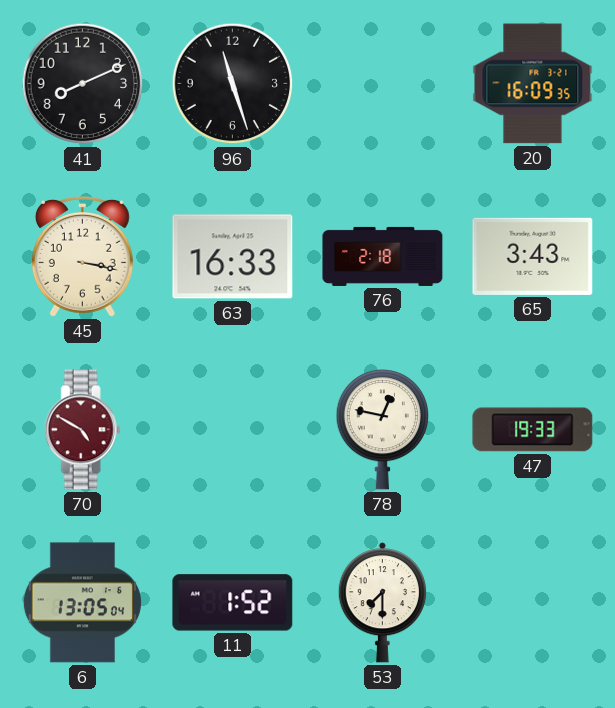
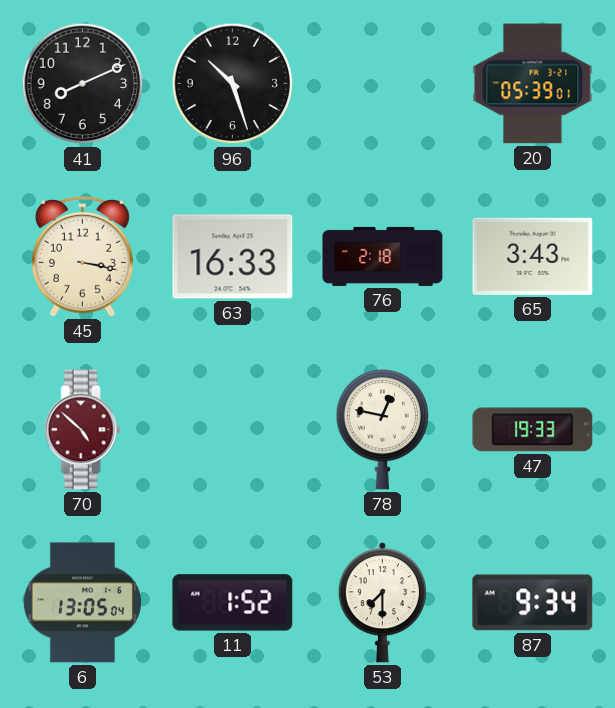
96: 11:27 -> 10:27
20: 16:09 -> 05:39
70: 4:50 -> 4:52
87: none -> 9:34
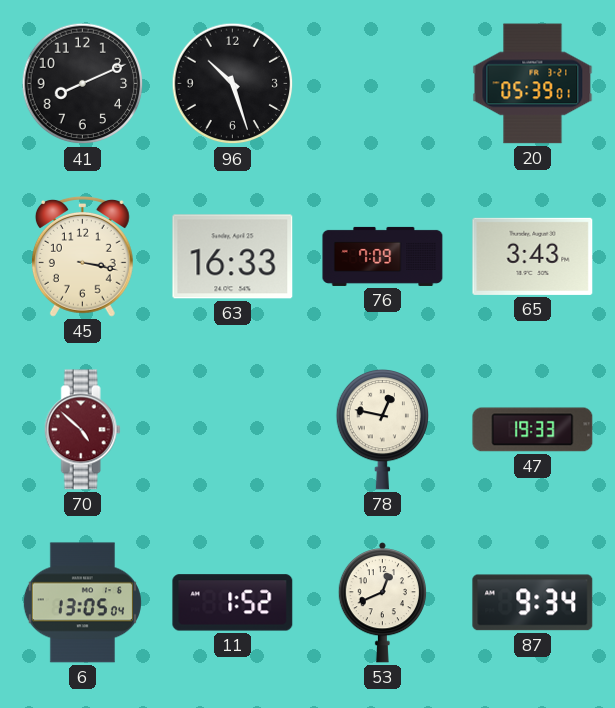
76: 2:18 -> 7:09
53: 7:30 -> 12:41
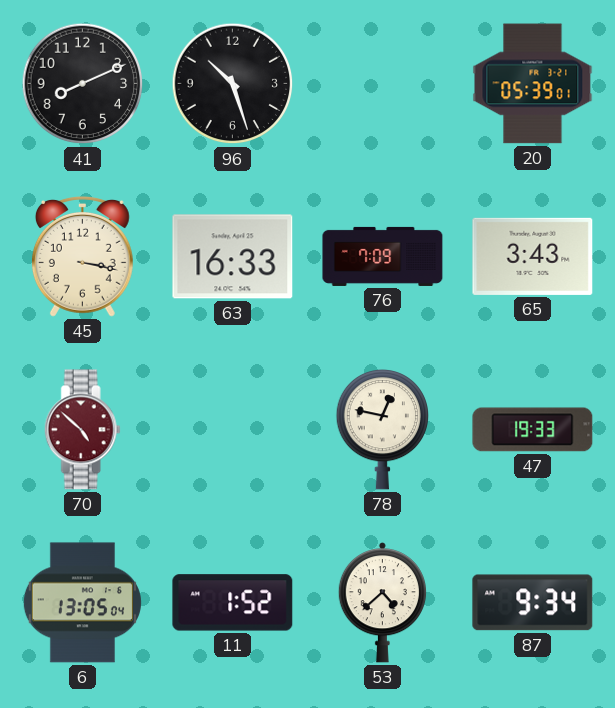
53: 12:41 -> 4:38
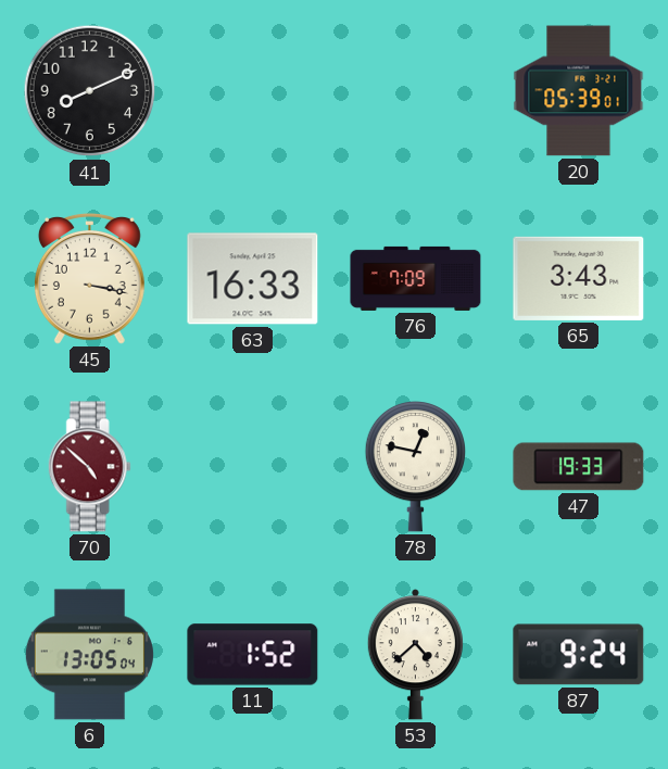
96: 10:27 -> none
87: 9:34 -> 9:24
